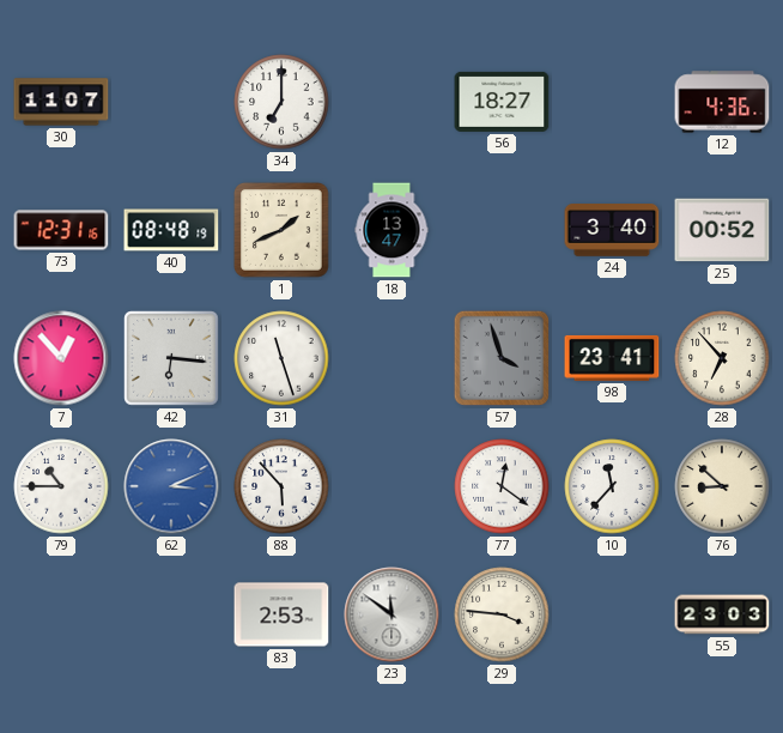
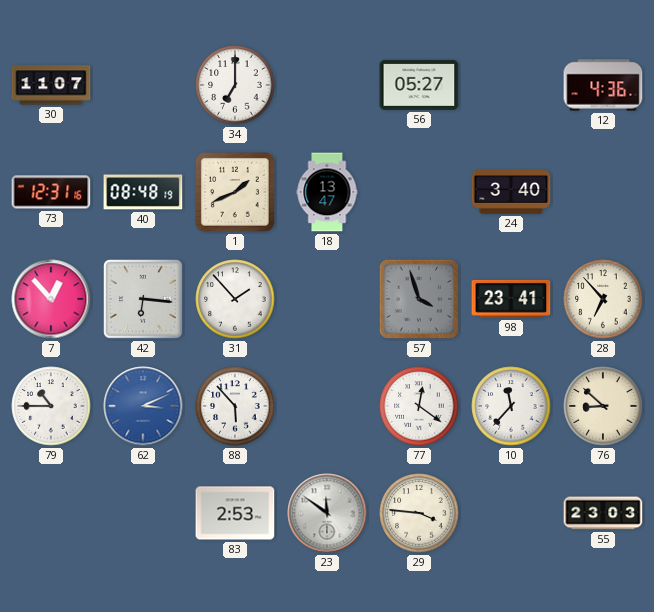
56: 18:27 -> 05:27
25: 00:52 -> none
31: 11:27 -> 1:53
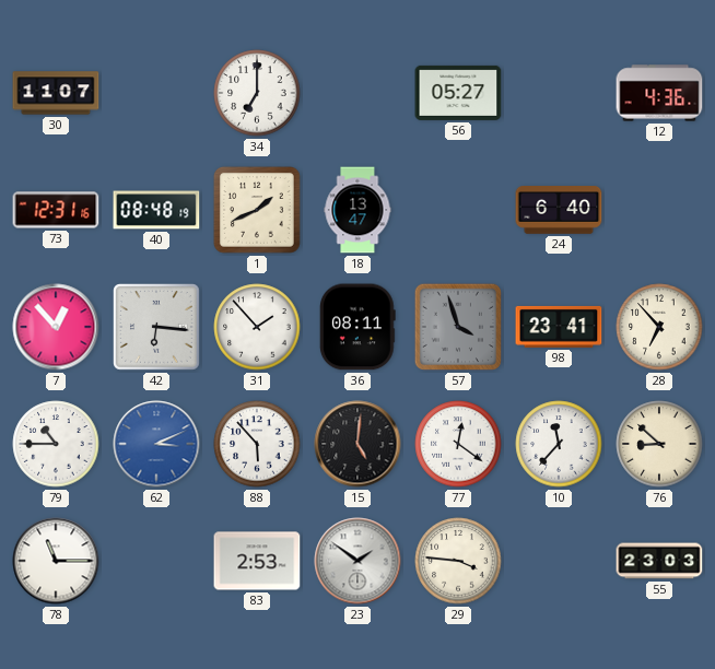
24: 3:40 -> 6:40
36: none -> 08:11
15: none -> 5:01
78: none -> 11:15
23: 11:51 -> 1:51
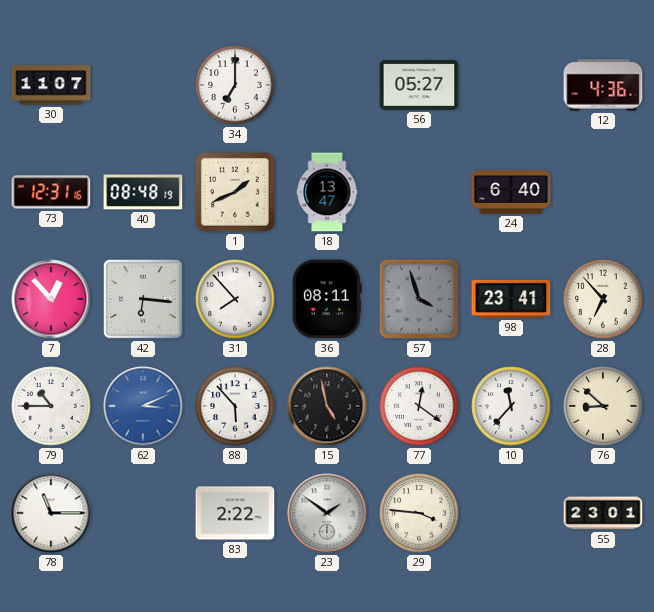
31: 1:53 -> 7:53
15: 5:01 -> 4:58
83: 2:53 -> 2:22
55: 23:03 -> 23:01
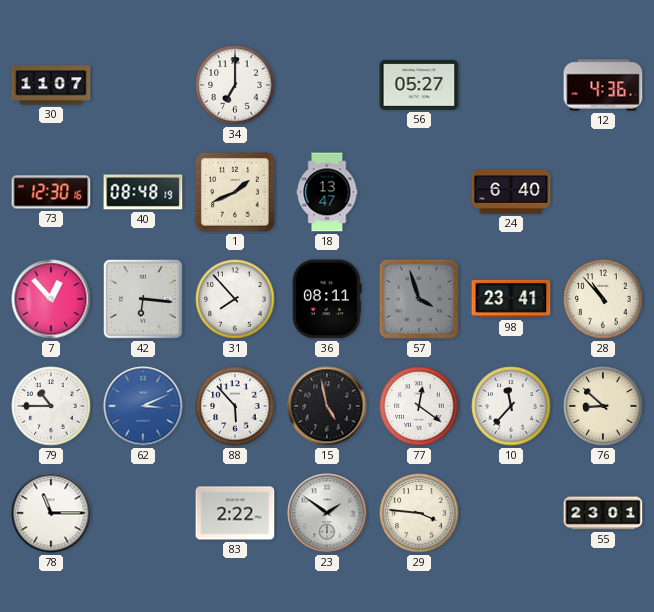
73: 12:31 -> 12:30
28: 6:53 -> 10:53
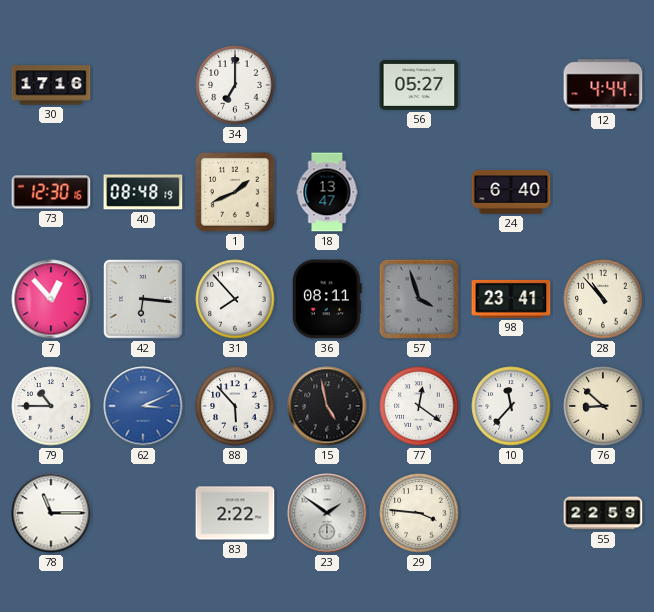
30: 11:07 -> 17:16
12: 4:36 -> 4:44
55: 23:01 -> 22:59
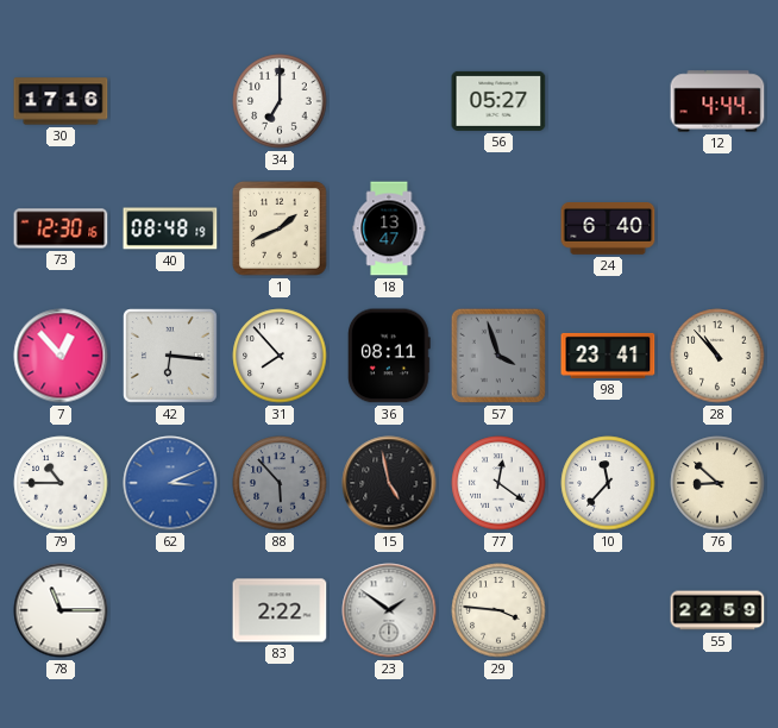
88 dial: white -> grey
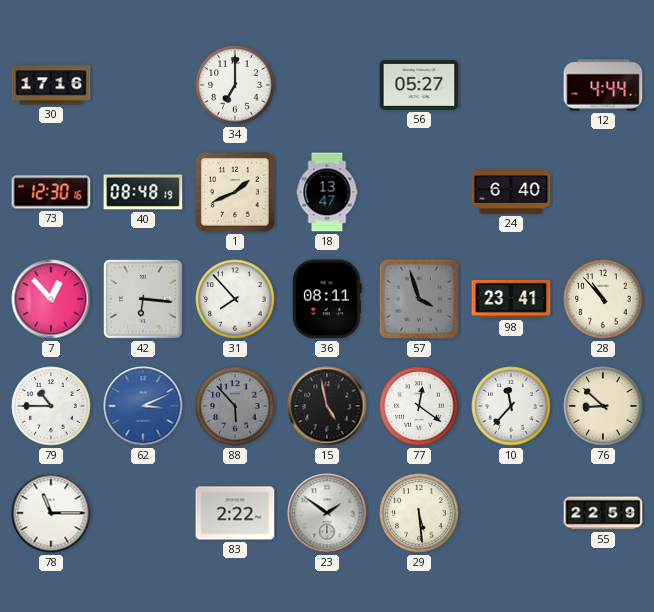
29: 3:46 -> 5:29
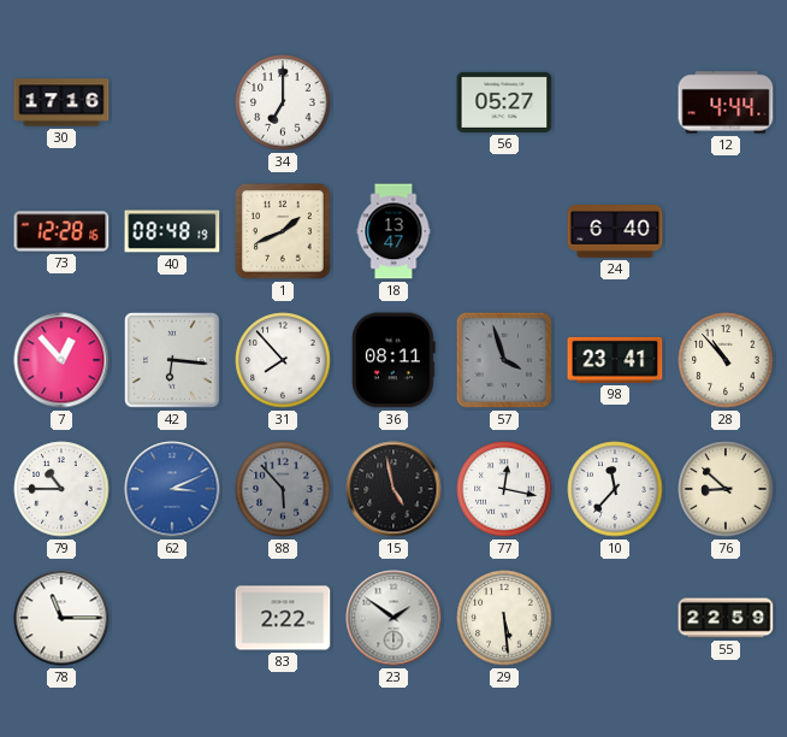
73: 12:30 -> 12:28
77: 12:21 -> 12:17
